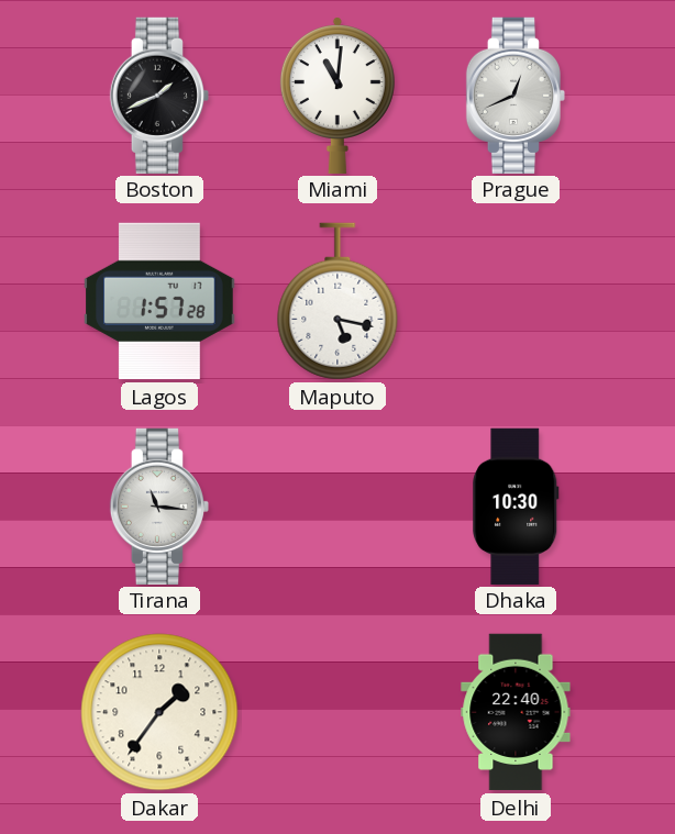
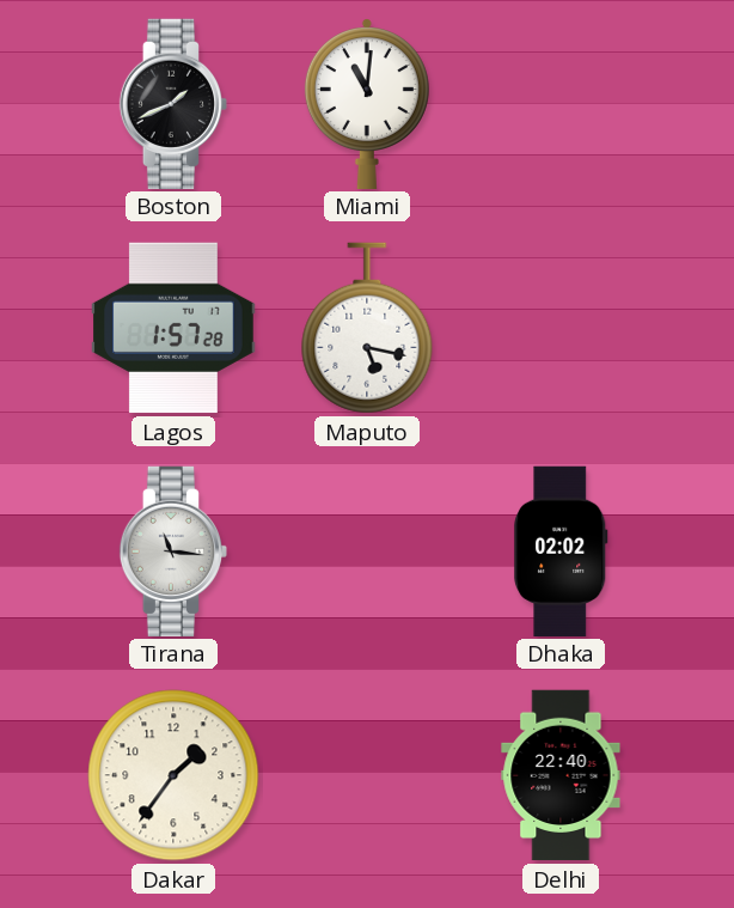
Prague: 12:41 -> none
Dhaka: 10:30 -> 02:02
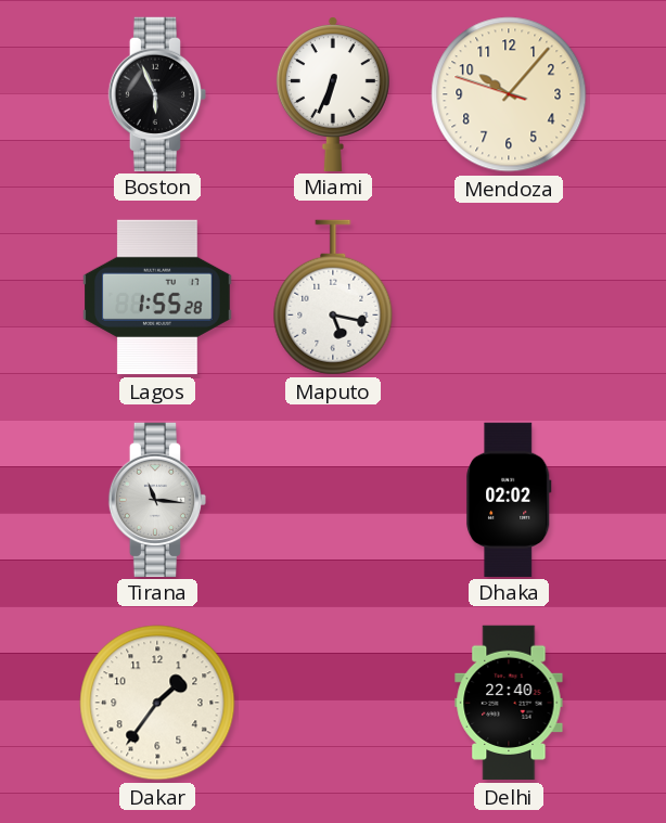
Boston: 1:41 -> 5:56
Miami: 11:01 -> 6:34
Mendoza: none -> 10:06
Lagos: 1:57 -> 1:55
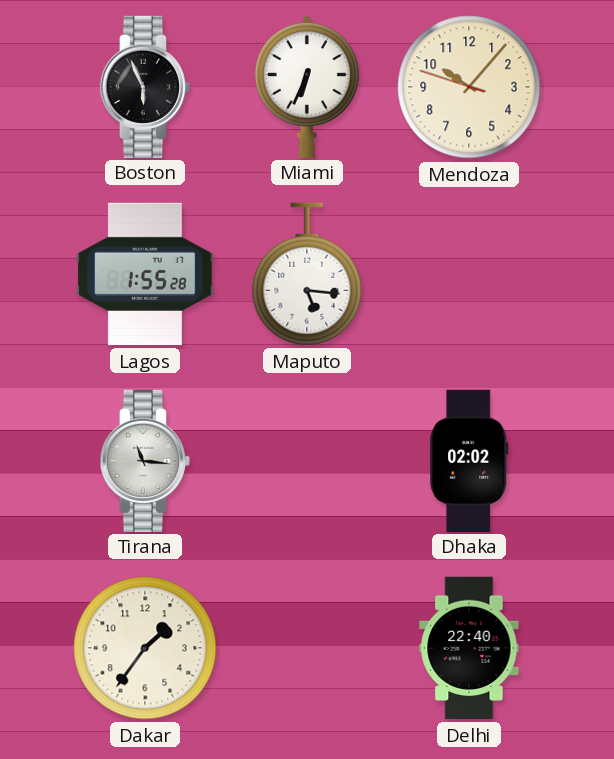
Maputo: 5:17 -> 5:16
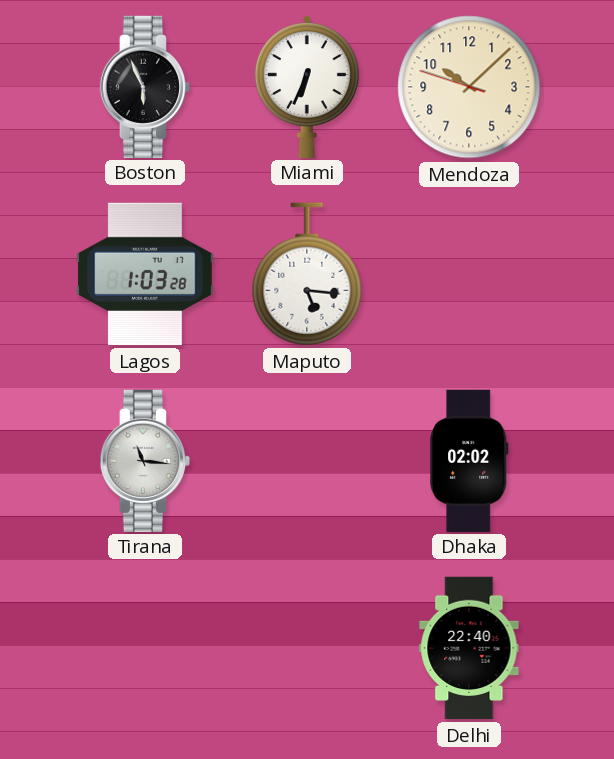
Mendoza: 10:06 -> 10:07
Lagos: 1:55 -> 1:03
Dakar: 1:36 -> none
